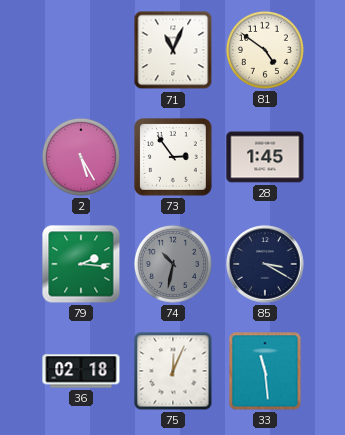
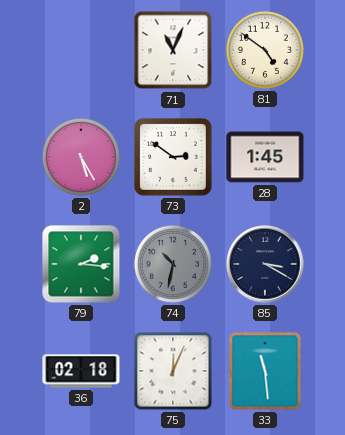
73: 2:54 -> 2:51
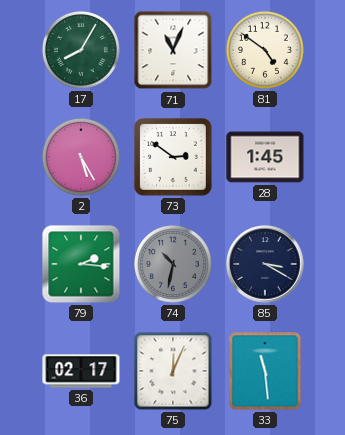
17: none -> 8:05
36: 02:18 -> 02:17
